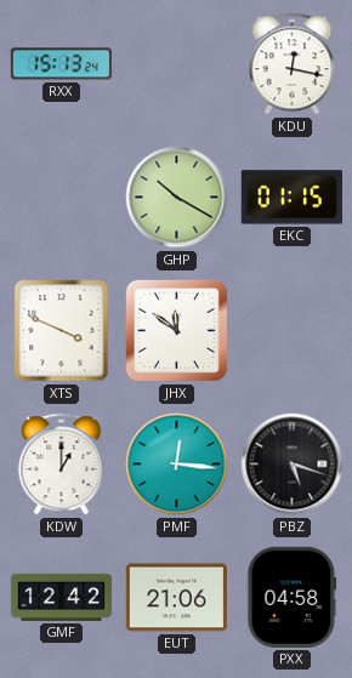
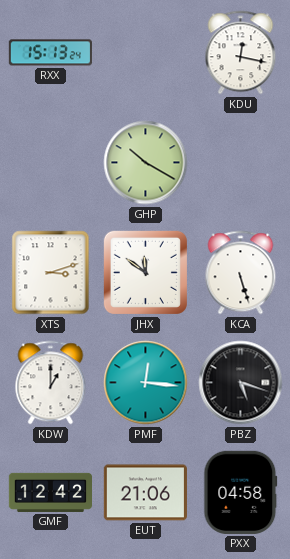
EKC: 01:15 -> none
XTS: 3:49 -> 3:12
KCA: none -> 5:27
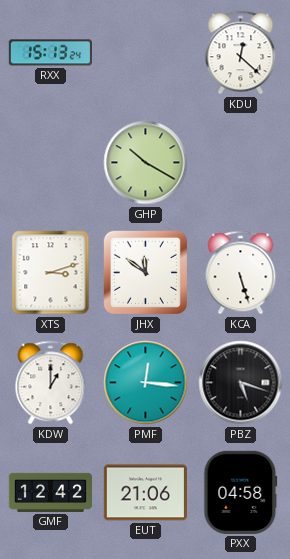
KDU: 12:17 -> 12:22
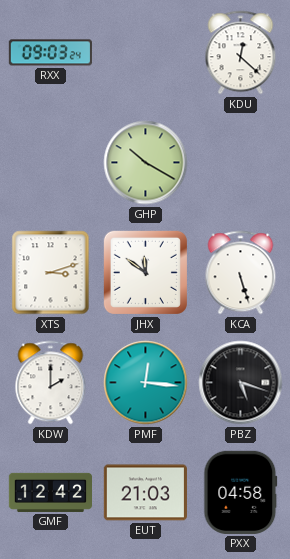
RXX: 15:13 -> 09:03
KDW: 1:00 -> 2:00
EUT: 21:06 -> 21:03
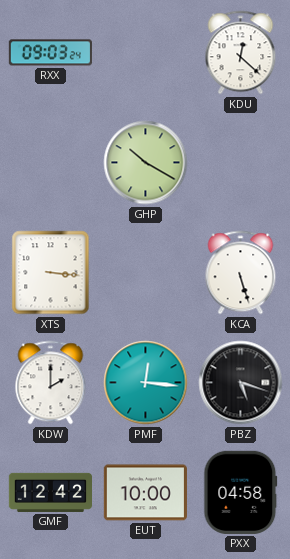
XTS: 3:12 -> 3:16
JHX: 11:51 -> none
EUT: 21:03 -> 10:00
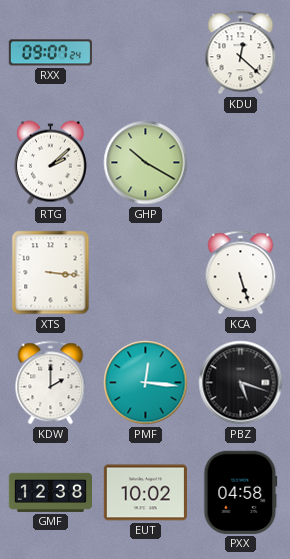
RXX: 09:03 -> 09:07
RTG: none -> 2:08
GMF: 12:42 -> 12:38
EUT: 10:00 -> 10:02
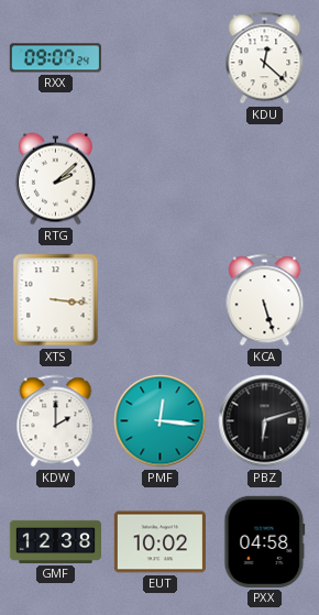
GHP: 10:20 -> none
PBZ: 5:18 -> 6:12
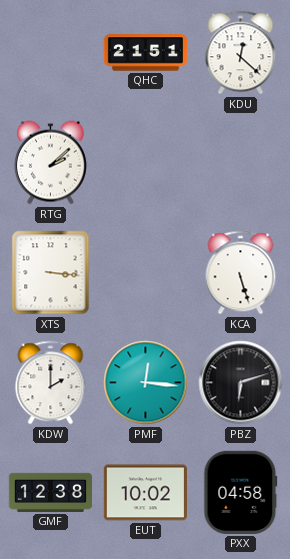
RXX: 09:07 -> none
QHC: none -> 21:51
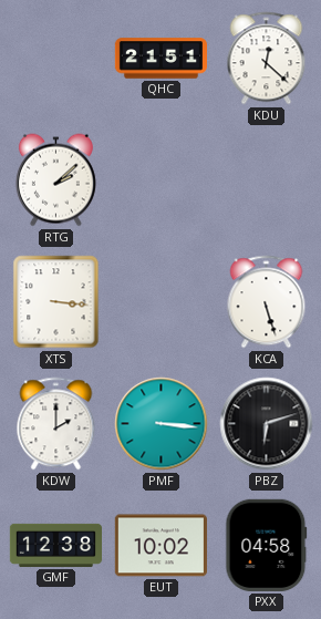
PMF: 12:16 -> 3:16
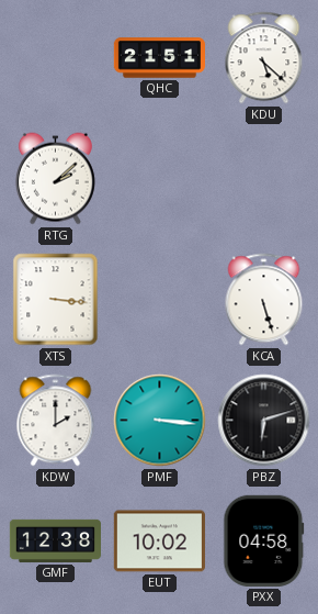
KDU: 12:22 -> 5:22
